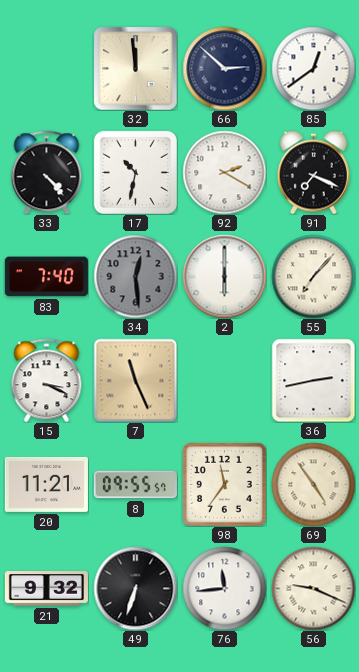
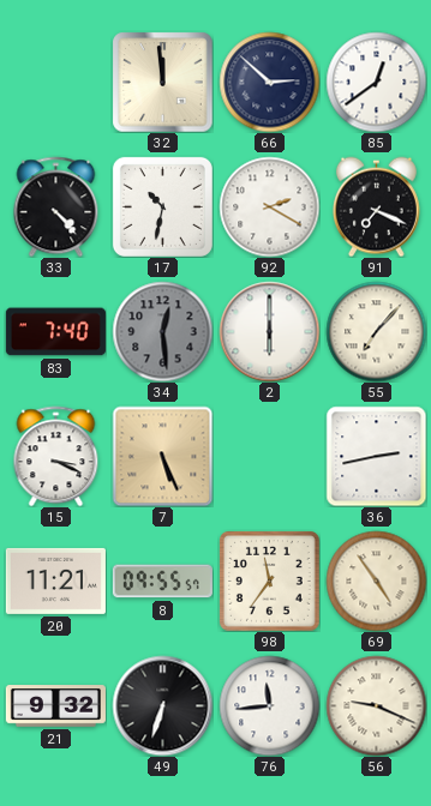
7: 11:26 -> 5:26
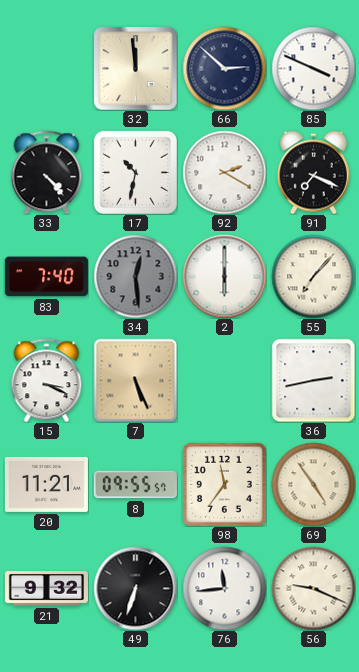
85: 12:39 -> 3:49
